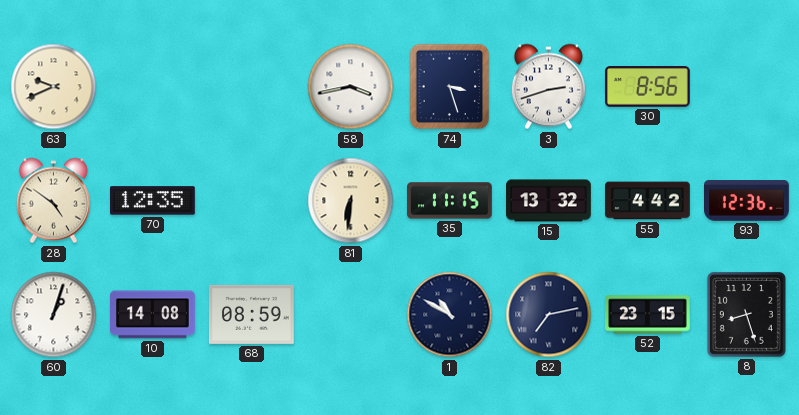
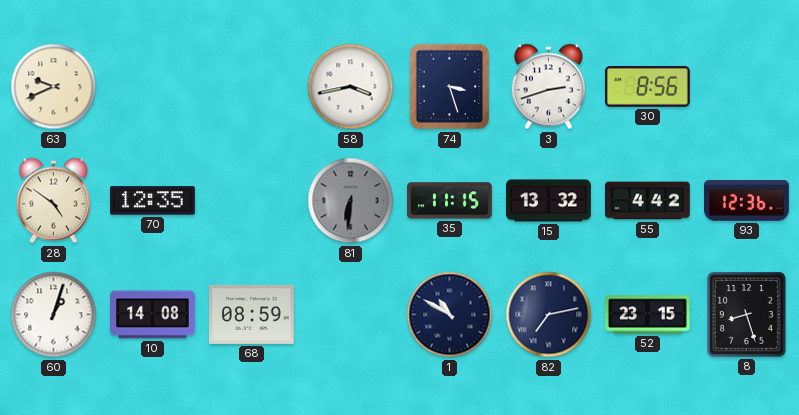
81 dial: cream -> grey
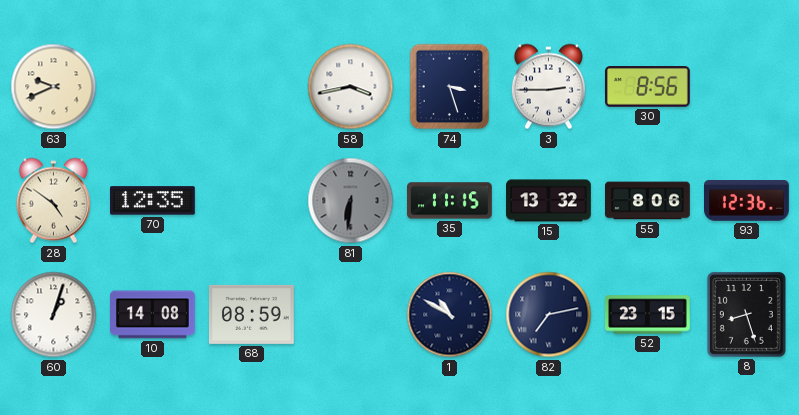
3: 2:42 -> 2:45
55: 4:42 -> 8:06
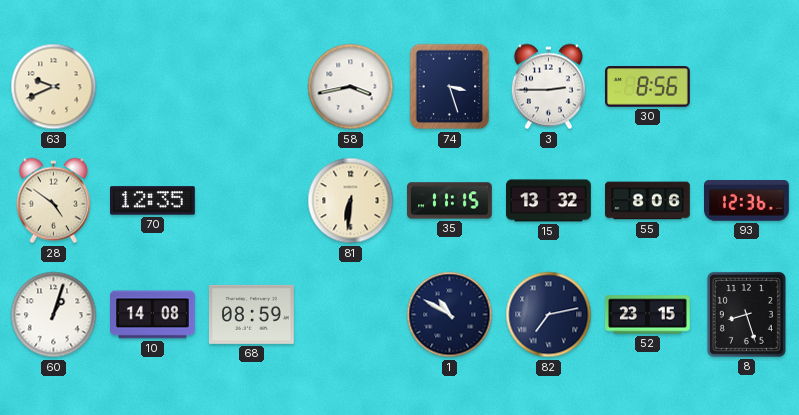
81 dial: grey -> cream
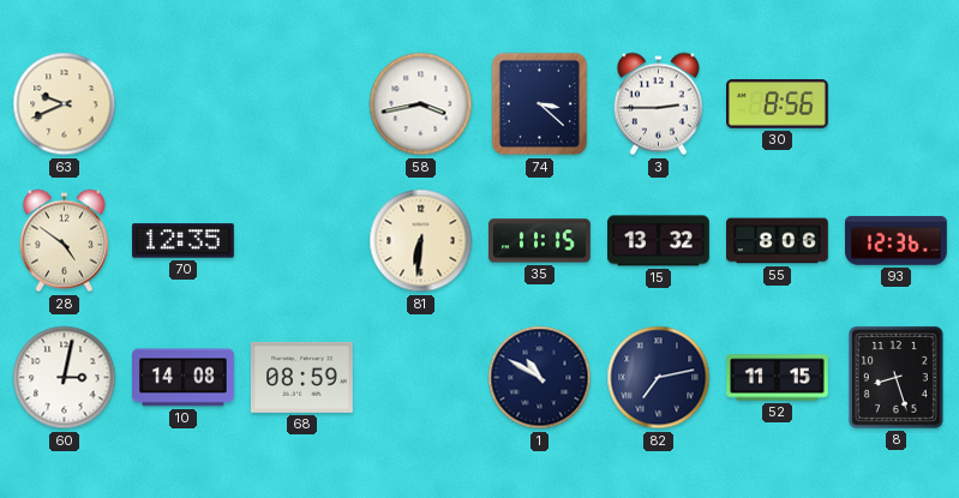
74: 3:27 -> 3:22
60: 1:03 -> 3:02
52: 23:15 -> 11:15
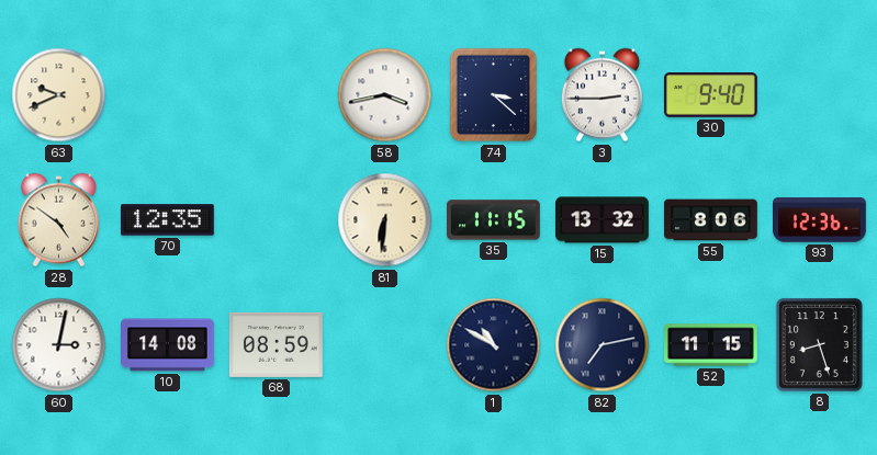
30: 8:56 -> 9:40
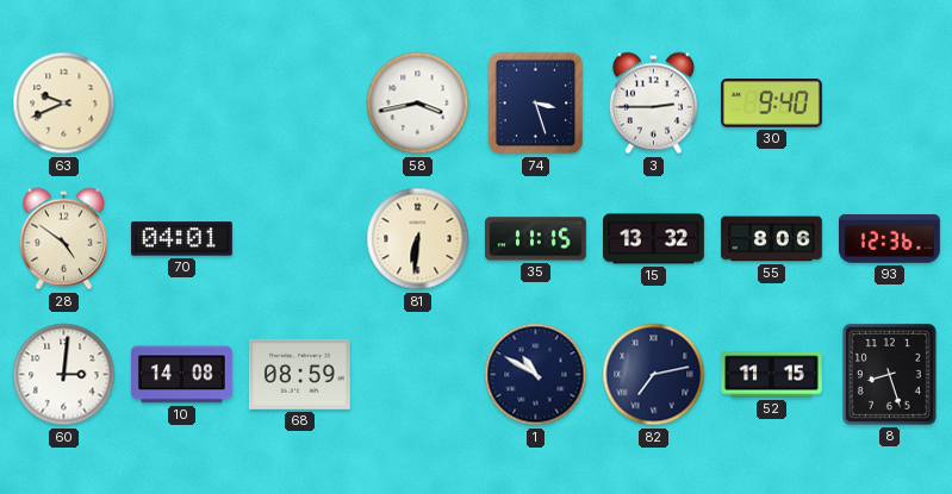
74: 3:22 -> 3:27
70: 12:35 -> 04:01
60: 3:02 -> 3:01
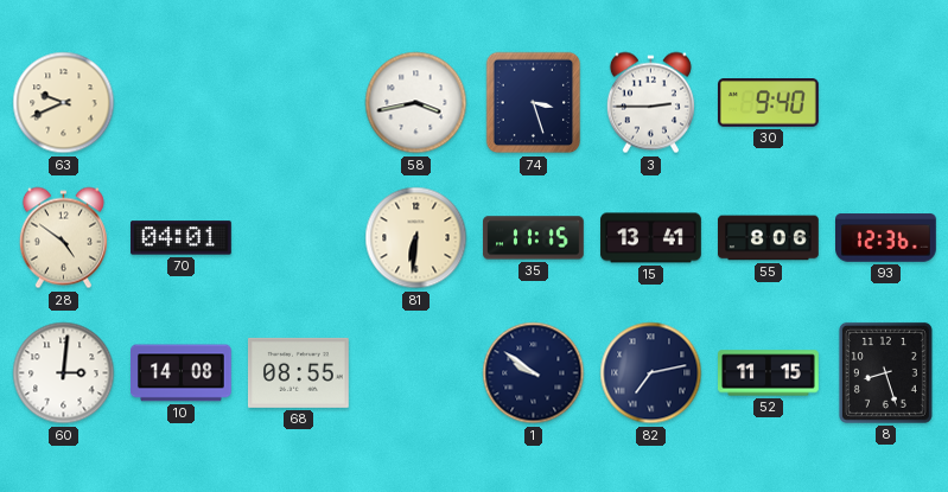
15: 13:32 -> 13:41
68: 08:59 -> 08:55
1: 10:50 -> 9:51
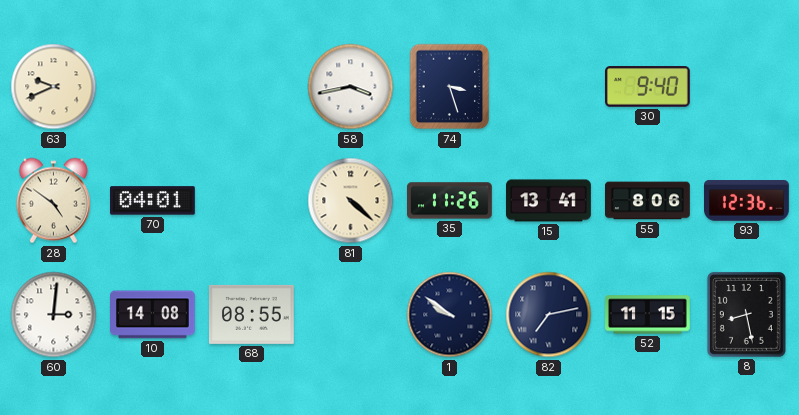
3: 2:45 -> none
81: 6:31 -> 4:22
35: 11:15 -> 11:26
8: 8:27 -> 8:28
